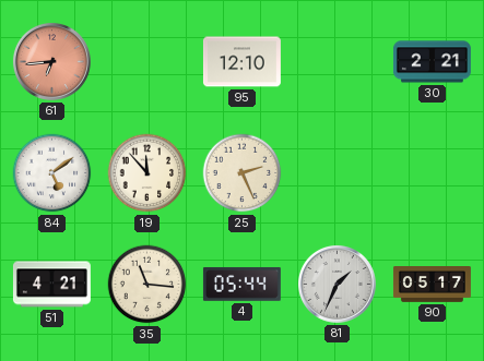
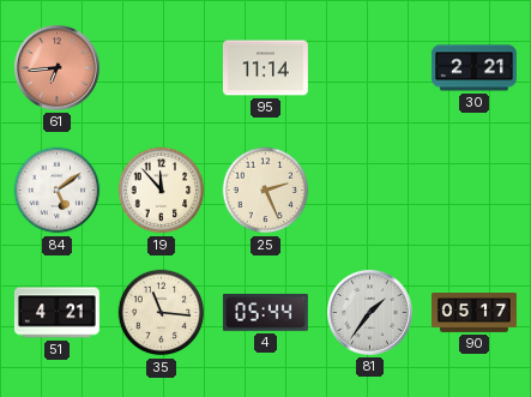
95: 12:10 -> 11:14
81: 1:34 -> 1:36
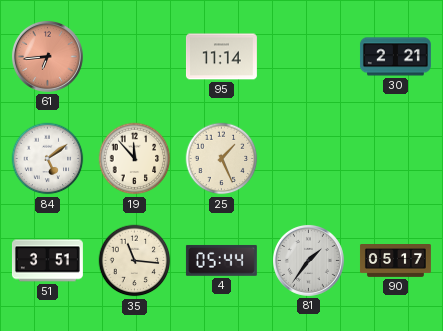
25: 2:26 -> 1:26
51: 4:21 -> 3:51
